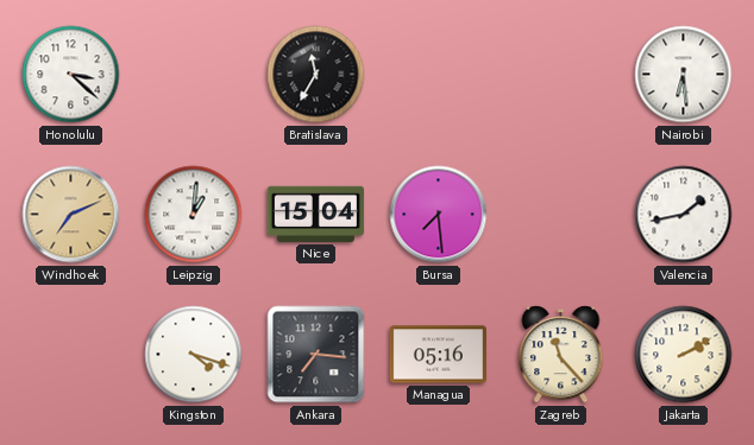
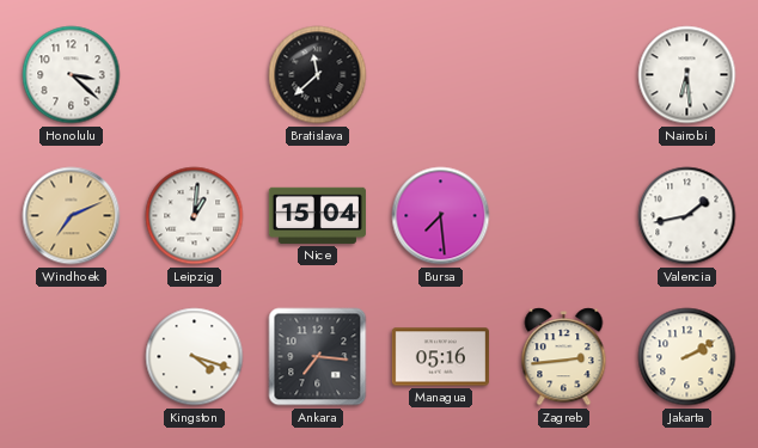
Bratislava: 11:35 -> 11:38
Zagreb: 11:23 -> 2:44
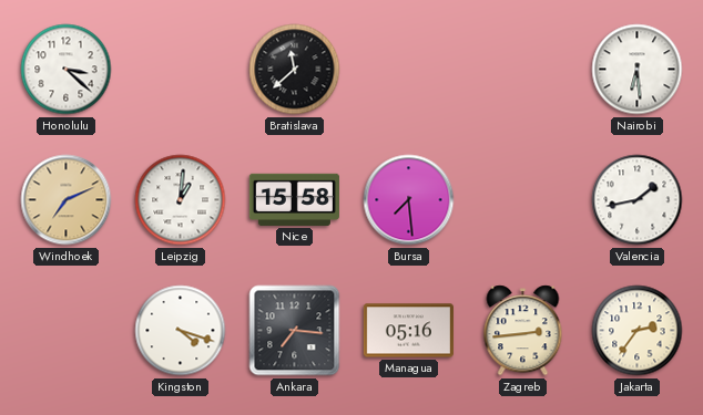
Nice: 15:04 -> 15:58
Jakarta: 2:10 -> 2:36
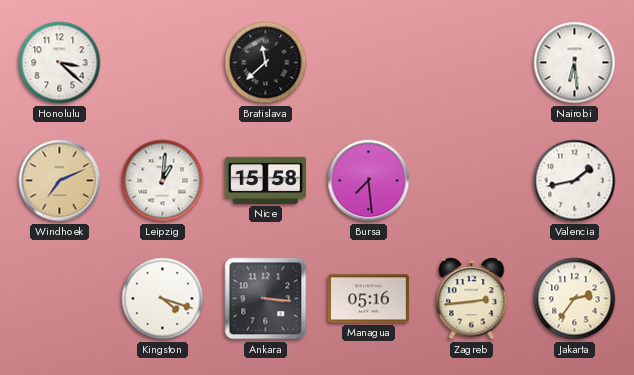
Ankara: 7:16 -> 3:16
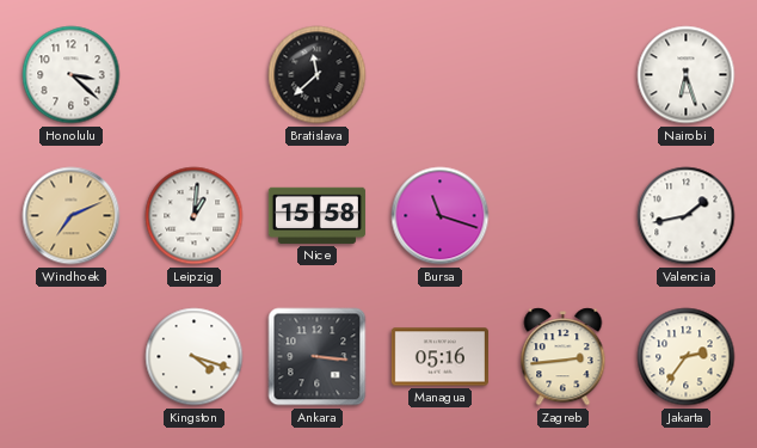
Nairobi: 6:29 -> 6:27
Bursa: 7:29 -> 11:18
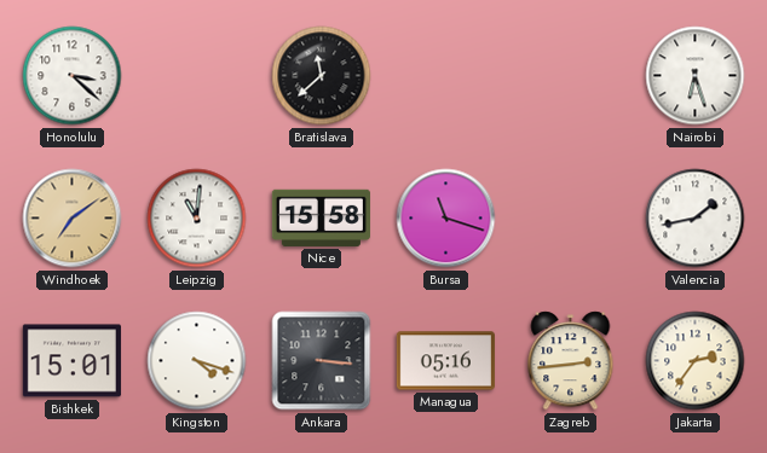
Windhoek: 7:11 -> 7:09
Leipzig: 1:01 -> 11:01
Bishkek: none -> 15:01
